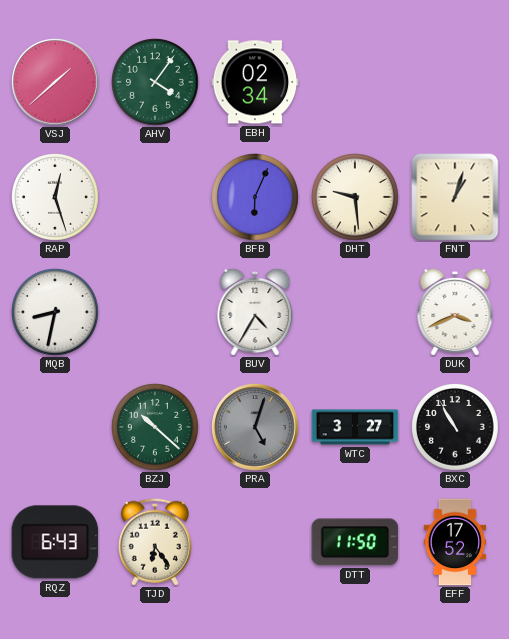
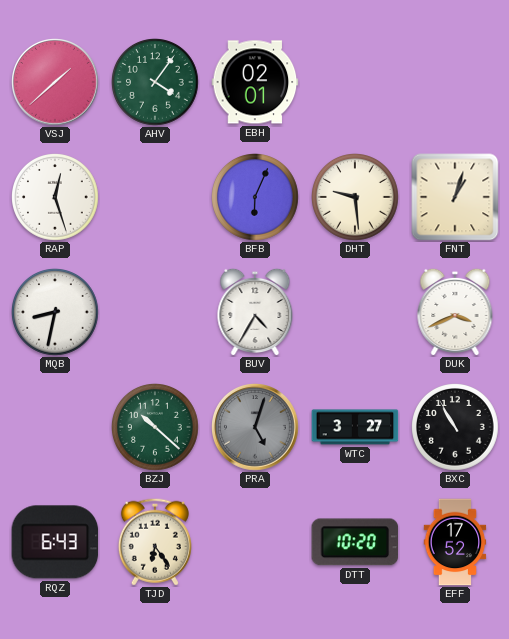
EBH: 02:34 -> 02:01
DTT: 11:50 -> 10:20
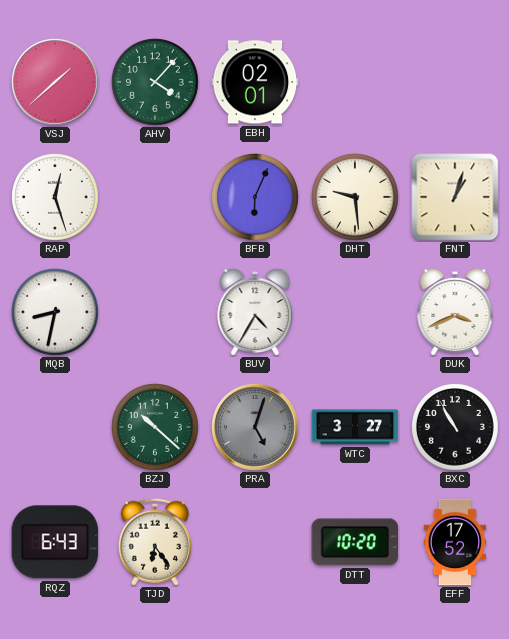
AHV: 4:06 -> 4:07
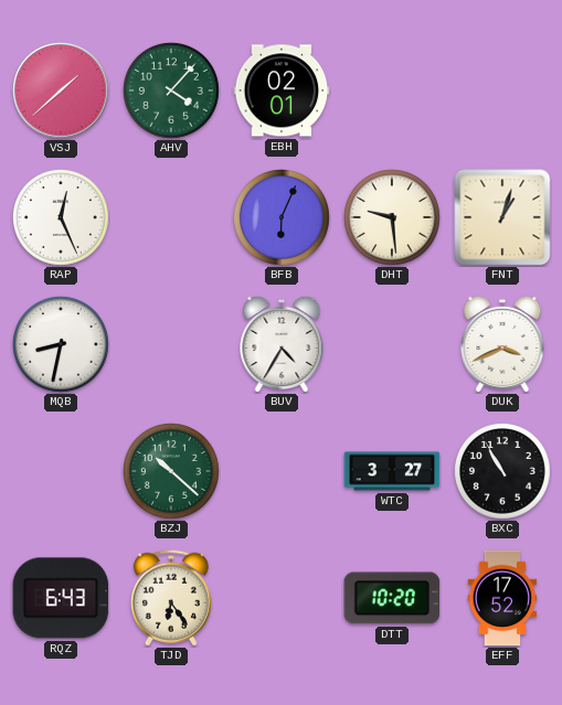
RAP: 12:27 -> 12:26
PRA: 5:03 -> none
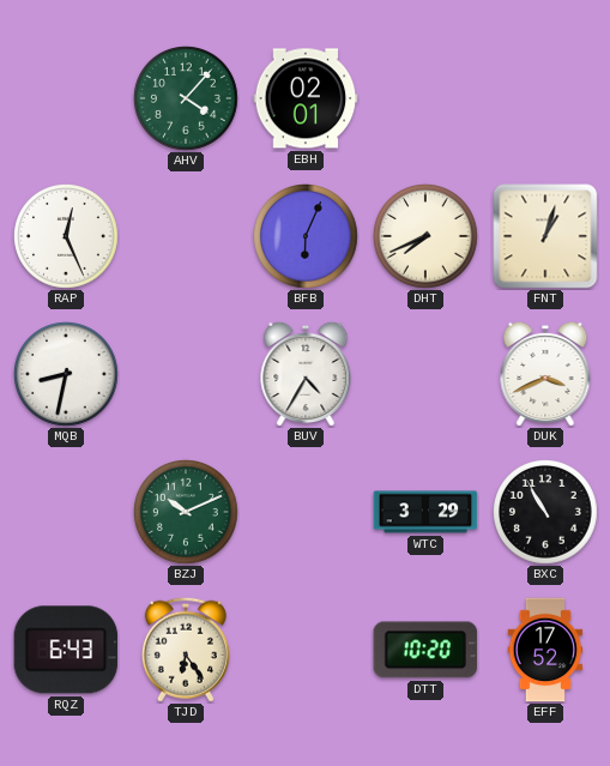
VSJ: 1:38 -> none
DHT: 9:29 -> 7:41
BZJ: 10:22 -> 10:11
WTC: 3:27 -> 3:29
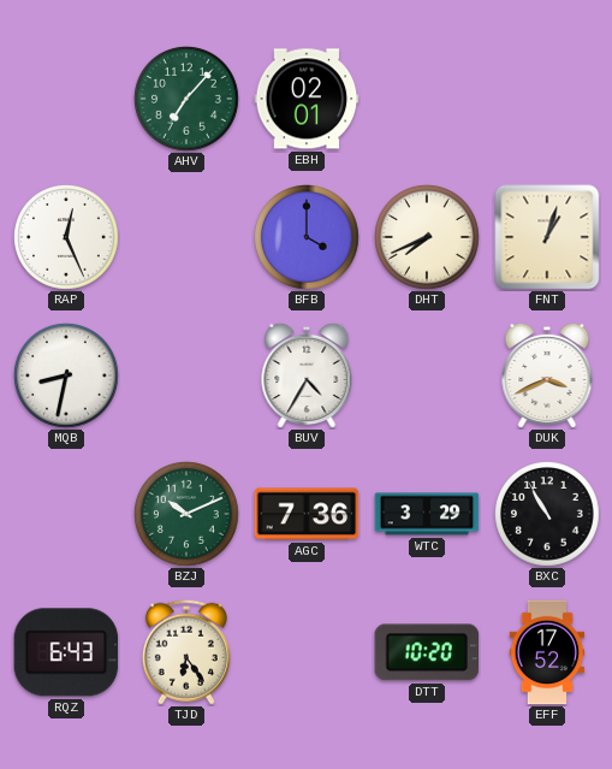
AHV: 4:07 -> 7:07
BFB: 6:04 -> 4:00
AGC: none -> 7:36
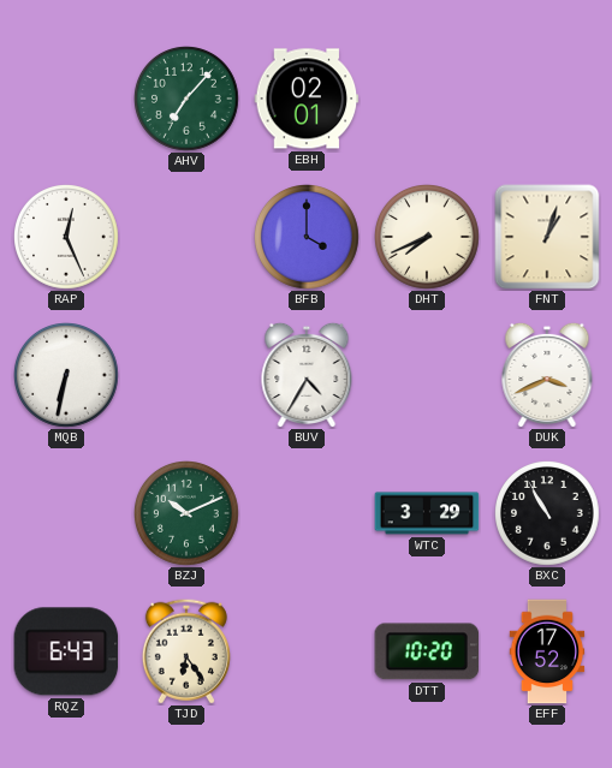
MQB: 8:32 -> 6:32
AGC: 7:36 -> none
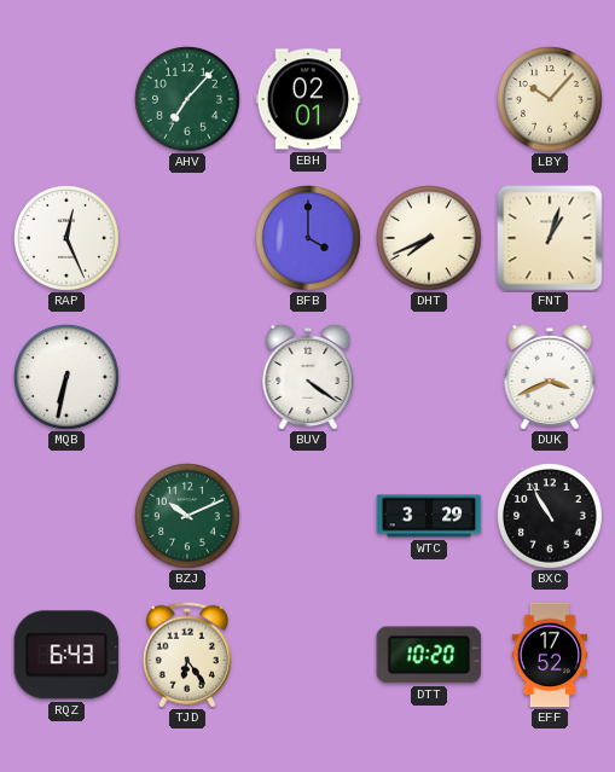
LBY: none -> 10:07
BUV: 4:35 -> 4:21
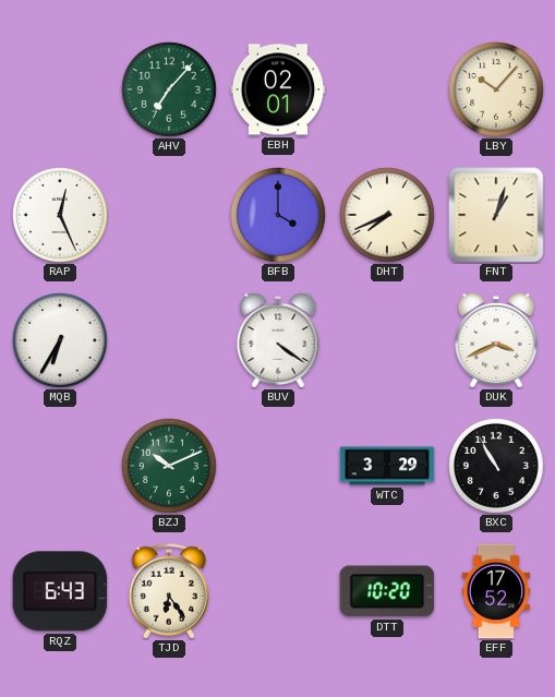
MQB: 6:32 -> 6:35
